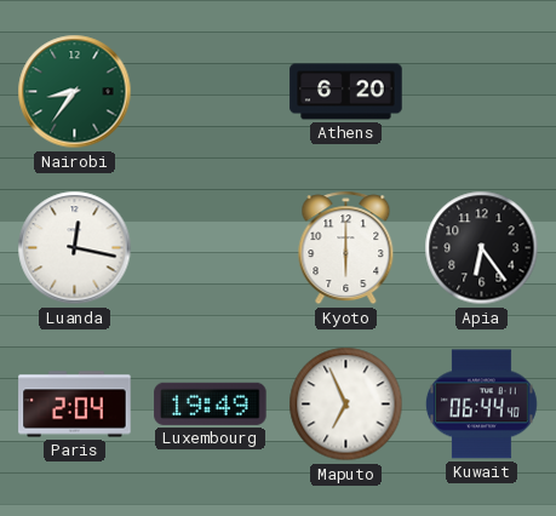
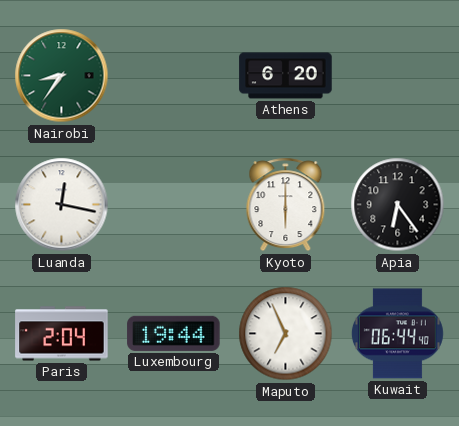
Luxembourg: 19:49 -> 19:44
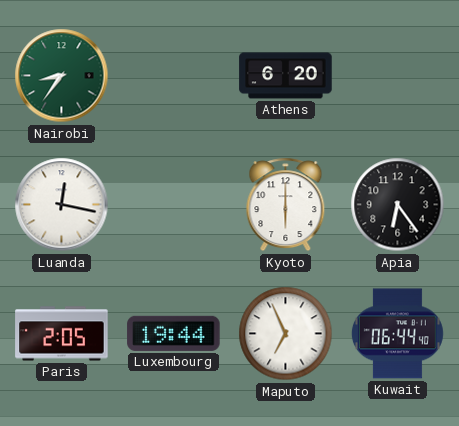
Paris: 2:04 -> 2:05
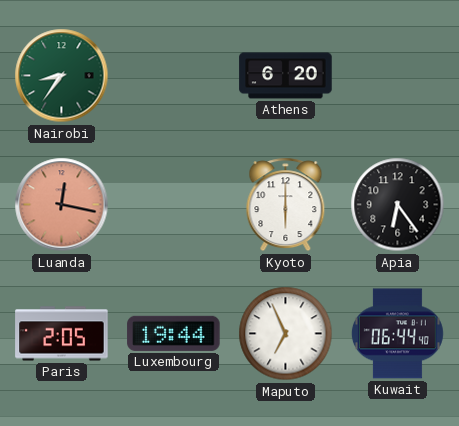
Luanda dial: white -> salmon
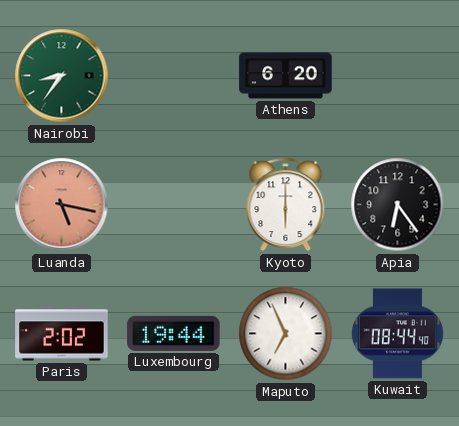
Luanda: 12:17 -> 5:17
Paris: 2:05 -> 2:02
Kuwait: 06:44 -> 08:44
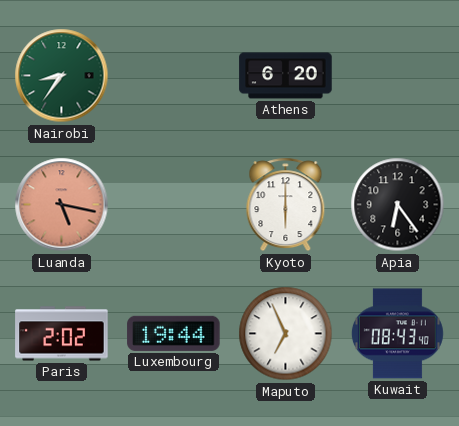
Kuwait: 08:44 -> 08:43
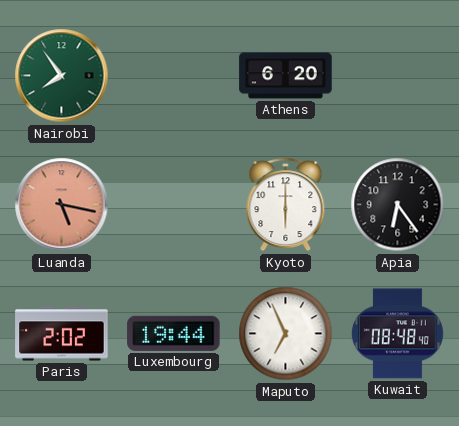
Nairobi: 8:36 -> 7:54
Kuwait: 08:43 -> 08:48
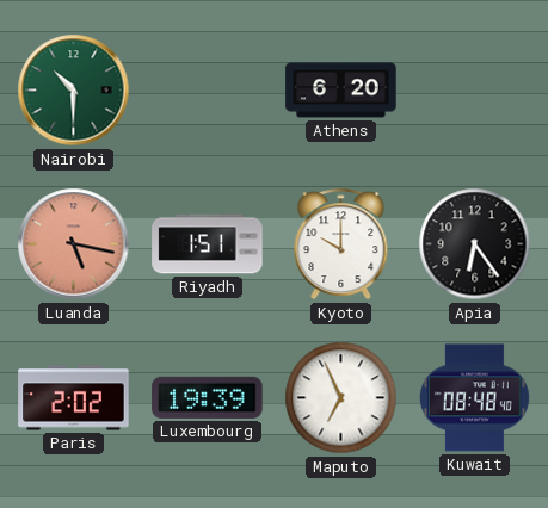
Nairobi: 7:54 -> 10:30
Riyadh: none -> 1:51
Kyoto: 6:00 -> 10:00
Luxembourg: 19:44 -> 19:39
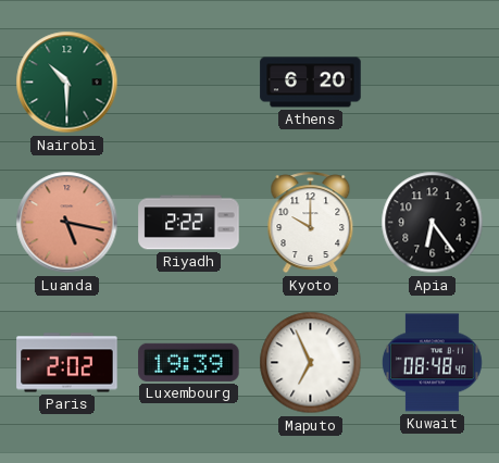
Riyadh: 1:51 -> 2:22
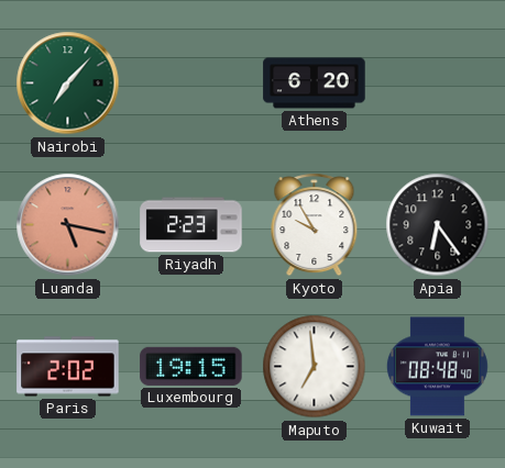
Nairobi: 10:30 -> 7:07
Riyadh: 2:22 -> 2:23
Kyoto: 10:00 -> 9:55
Luxembourg: 19:39 -> 19:15
Maputo: 6:56 -> 6:59
